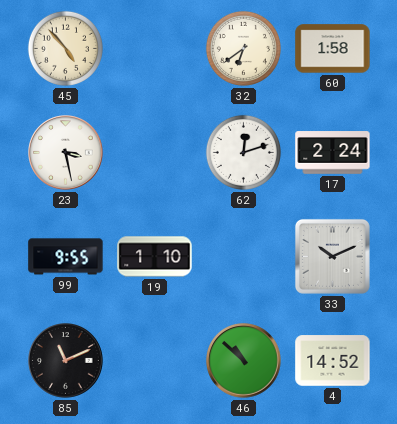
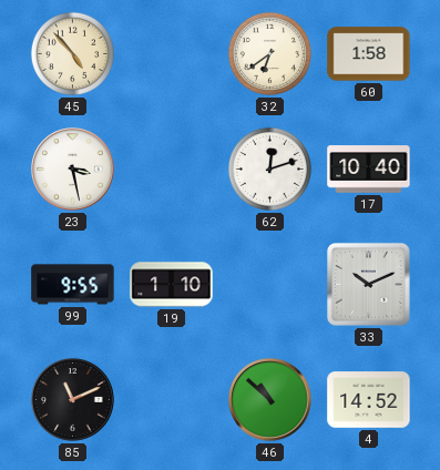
17: 2:24 -> 10:40
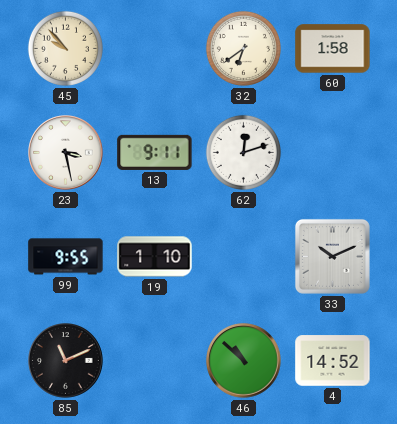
45: 4:53 -> 9:53
13: none -> 9:11
17: 10:40 -> none
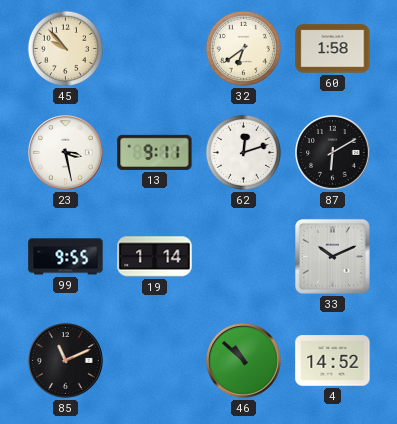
87: none -> 6:10
19: 1:10 -> 1:14
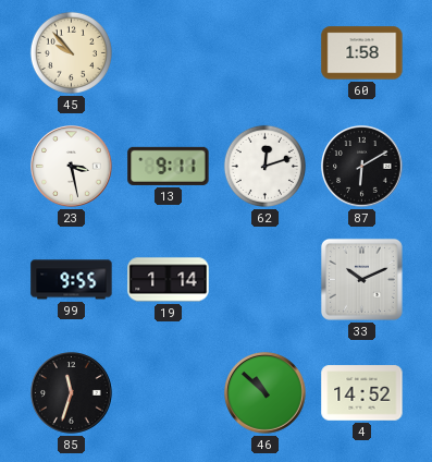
32: 6:39 -> none
85: 11:11 -> 11:33
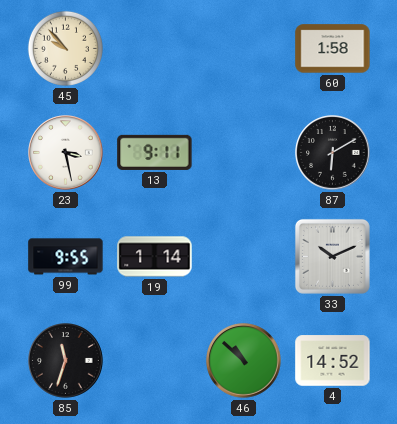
62: 12:12 -> none
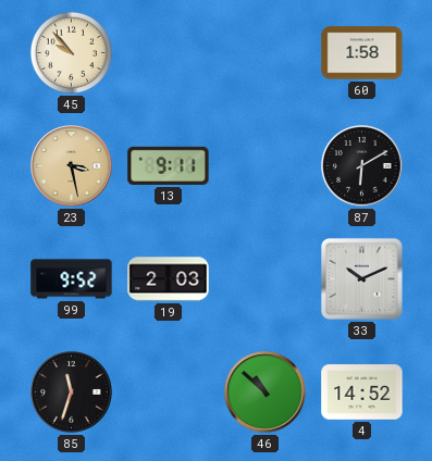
23 dial: white -> champagne
99: 9:55 -> 9:52
19: 1:14 -> 2:03
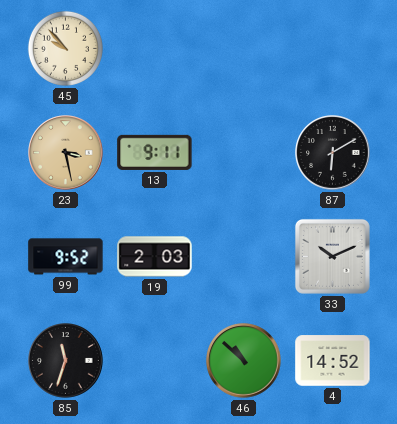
60: 1:58 -> none
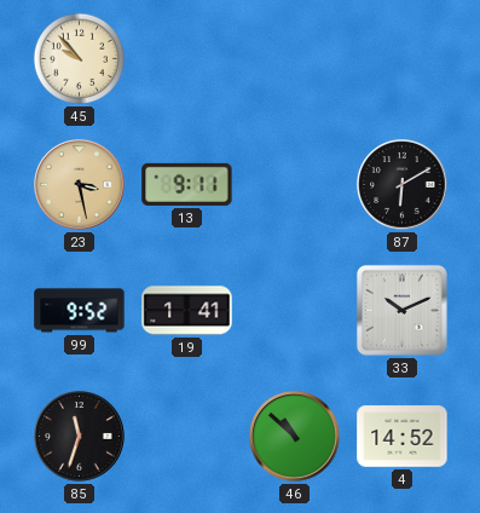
19: 2:03 -> 1:41
